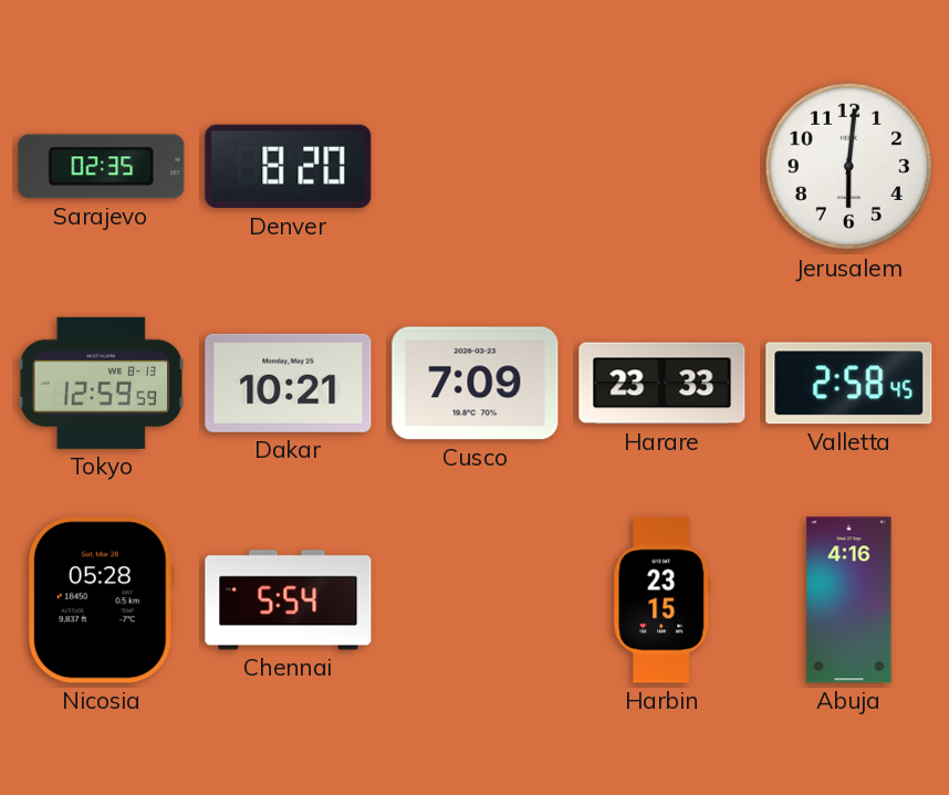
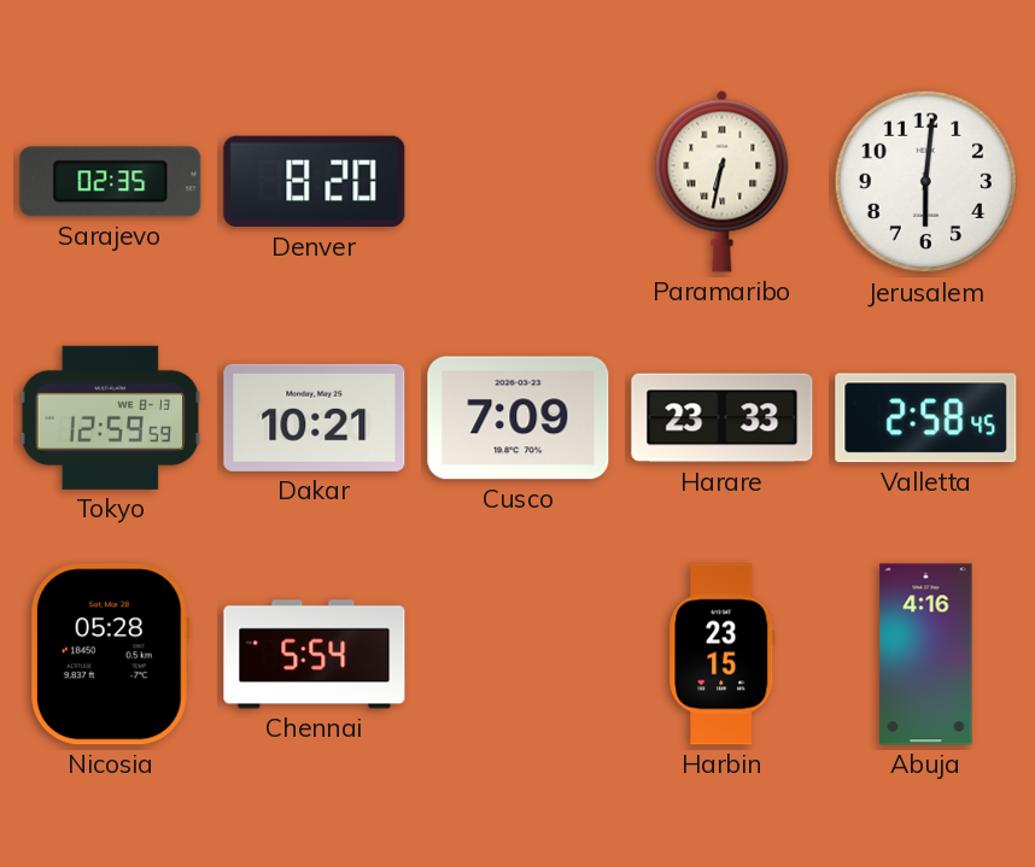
Paramaribo: none -> 6:32
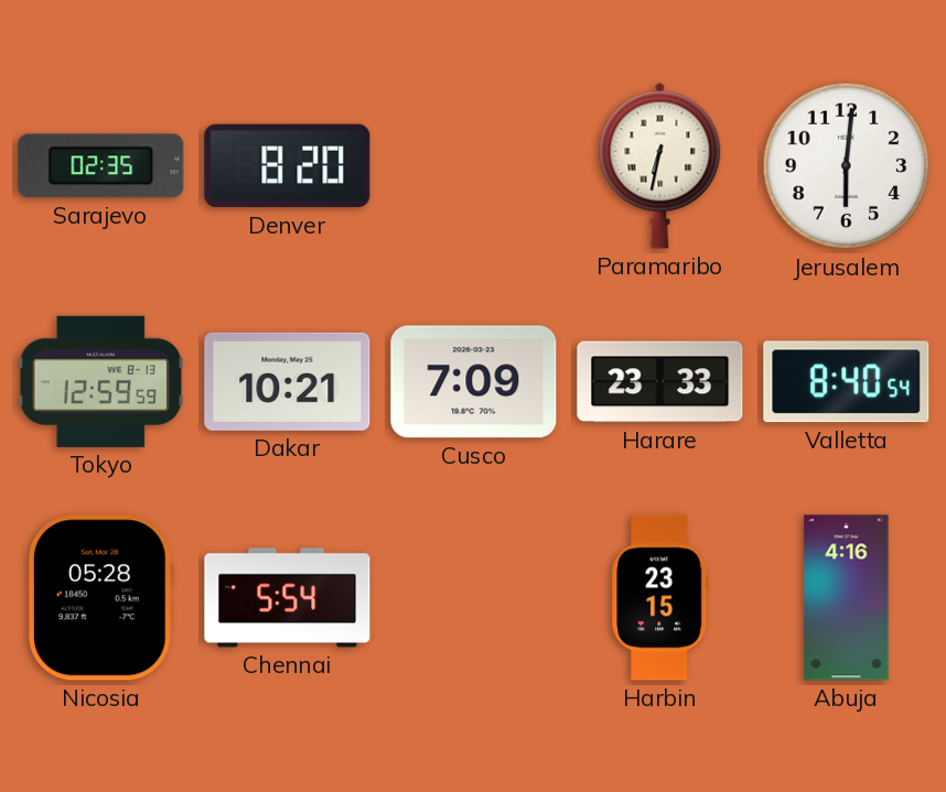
Valletta: 2:58 -> 8:40
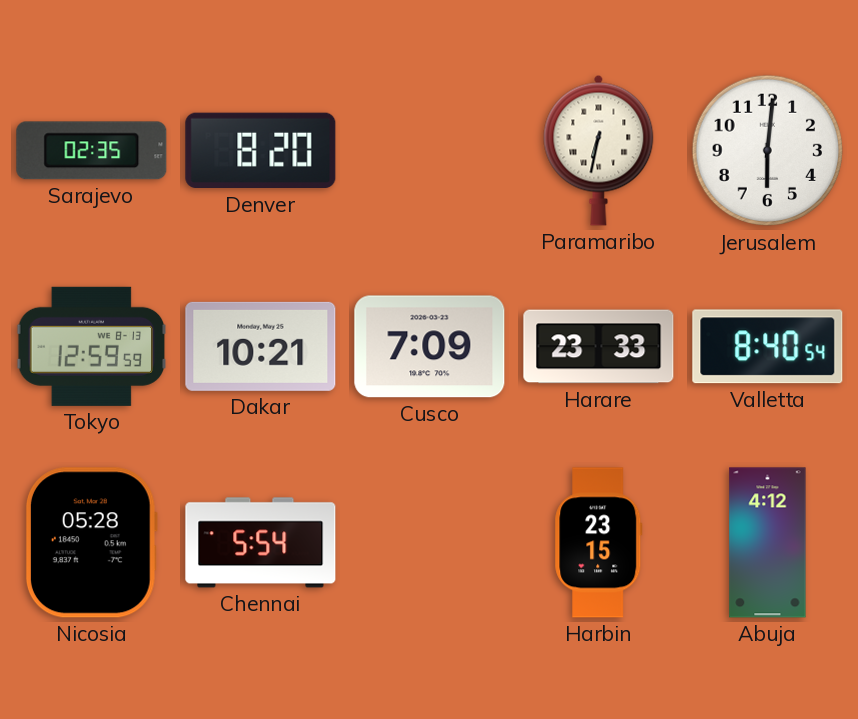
Abuja: 4:16 -> 4:12
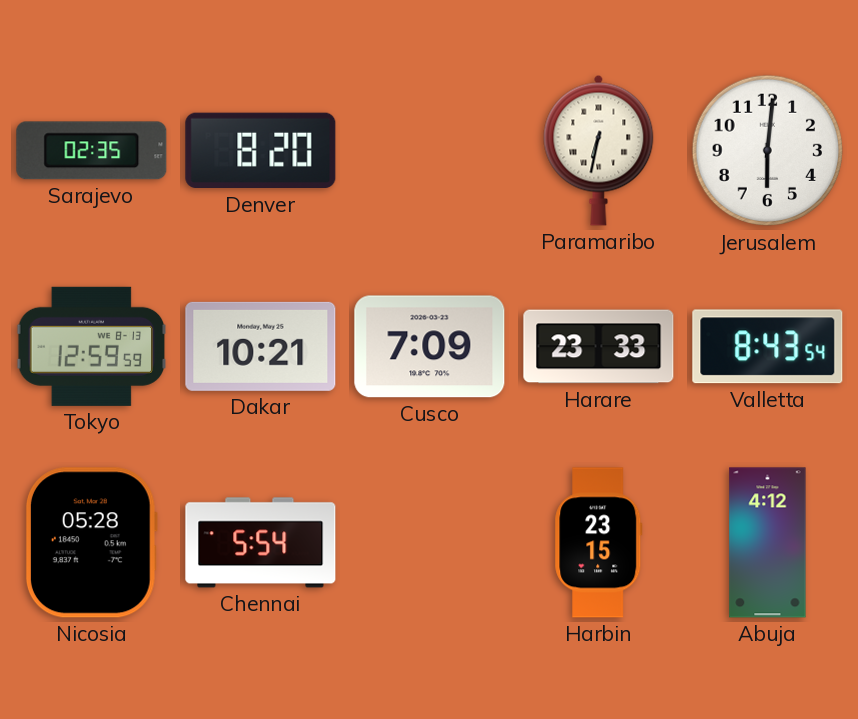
Valletta: 8:40 -> 8:43
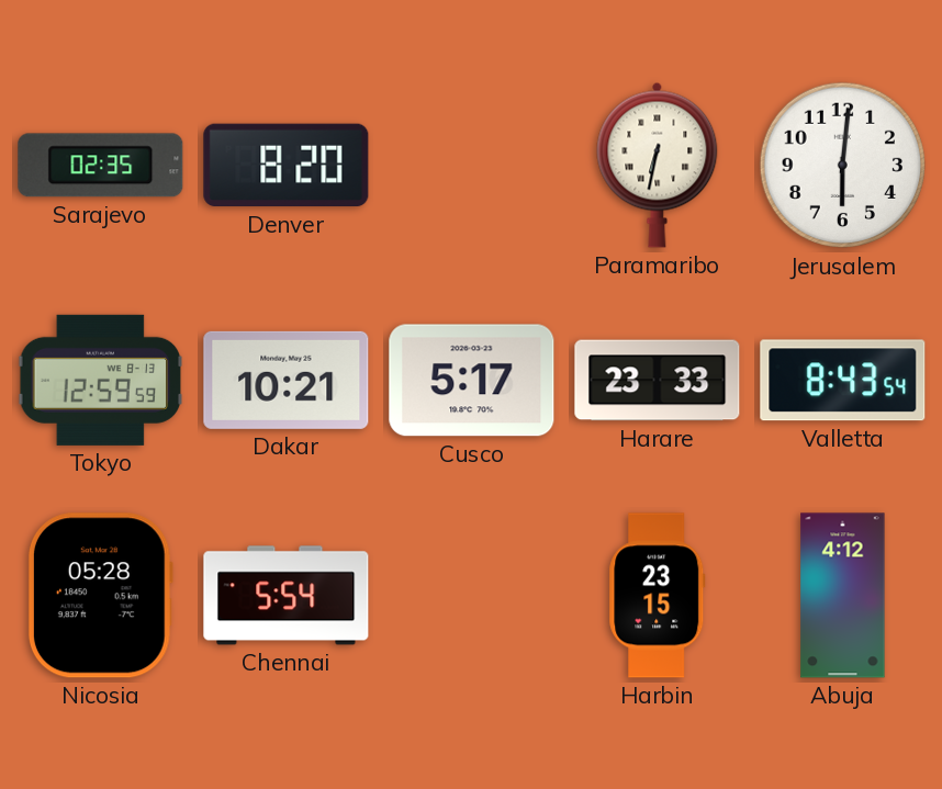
Cusco: 7:09 -> 5:17
